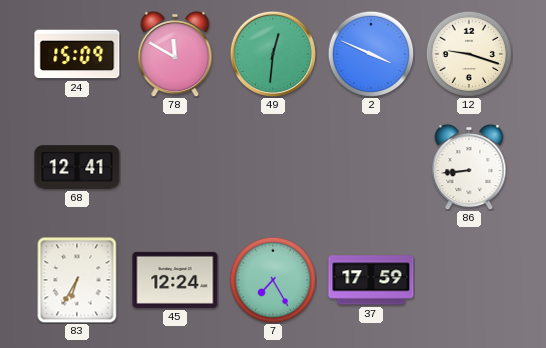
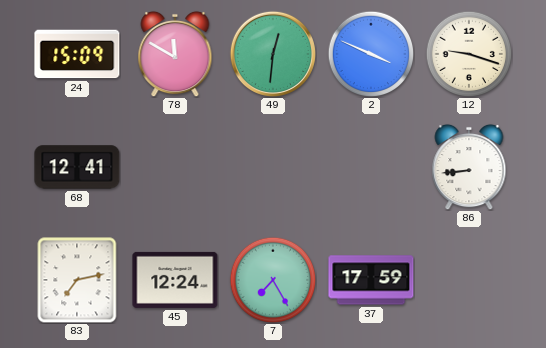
83: 6:35 -> 7:13
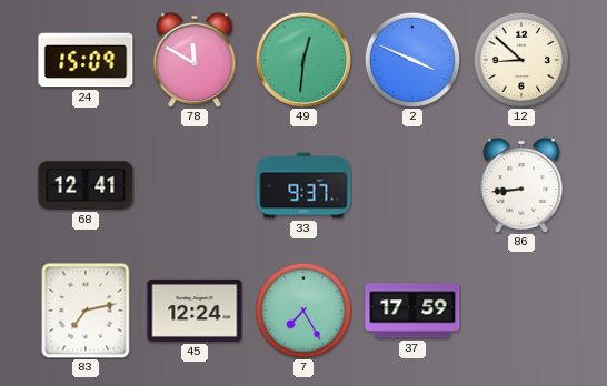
12: 9:18 -> 8:52
33: none -> 9:37
